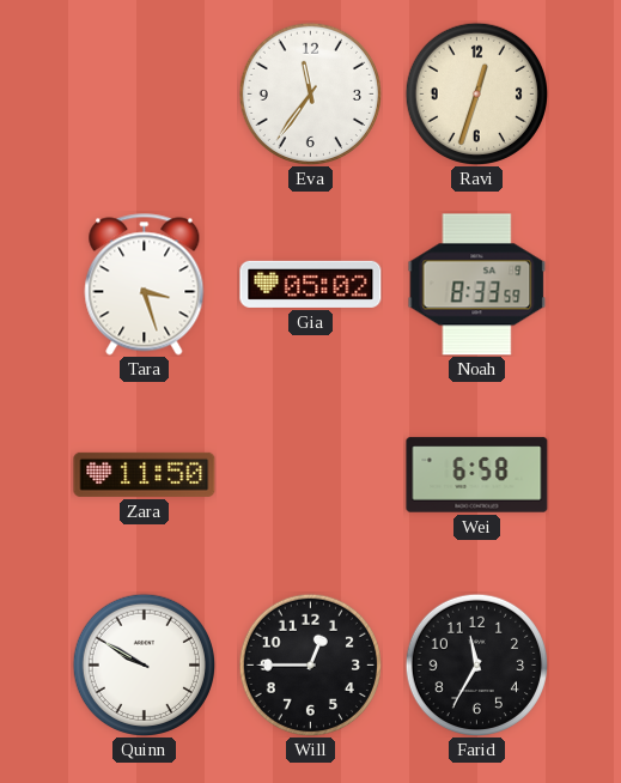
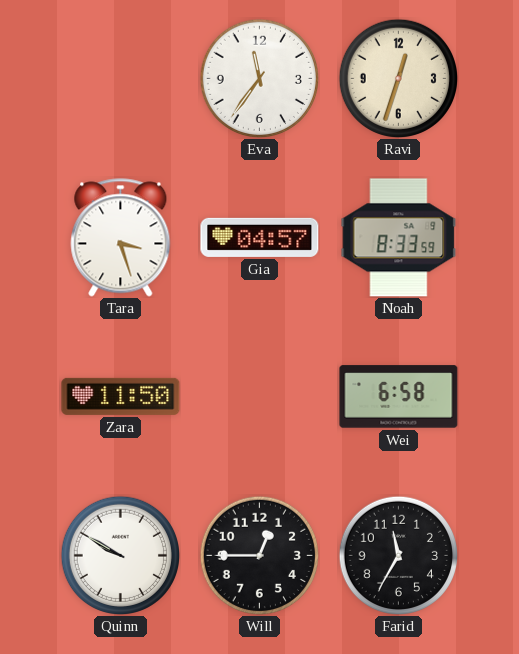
Gia: 05:02 -> 04:57
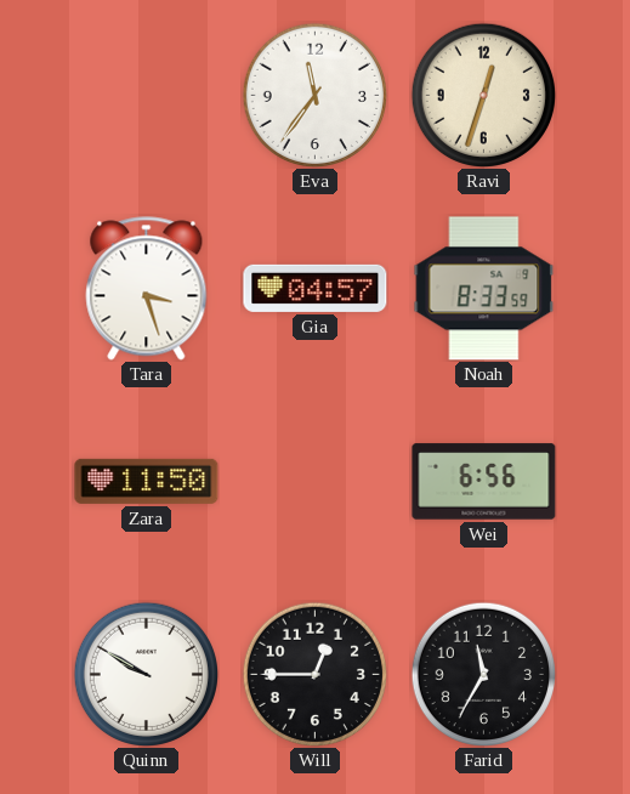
Wei: 6:58 -> 6:56
